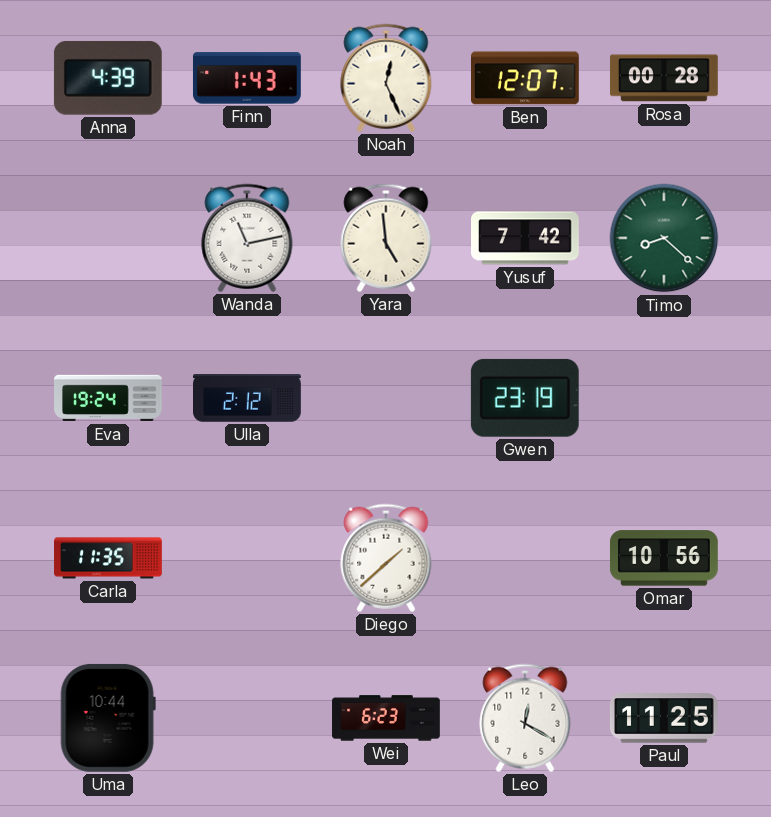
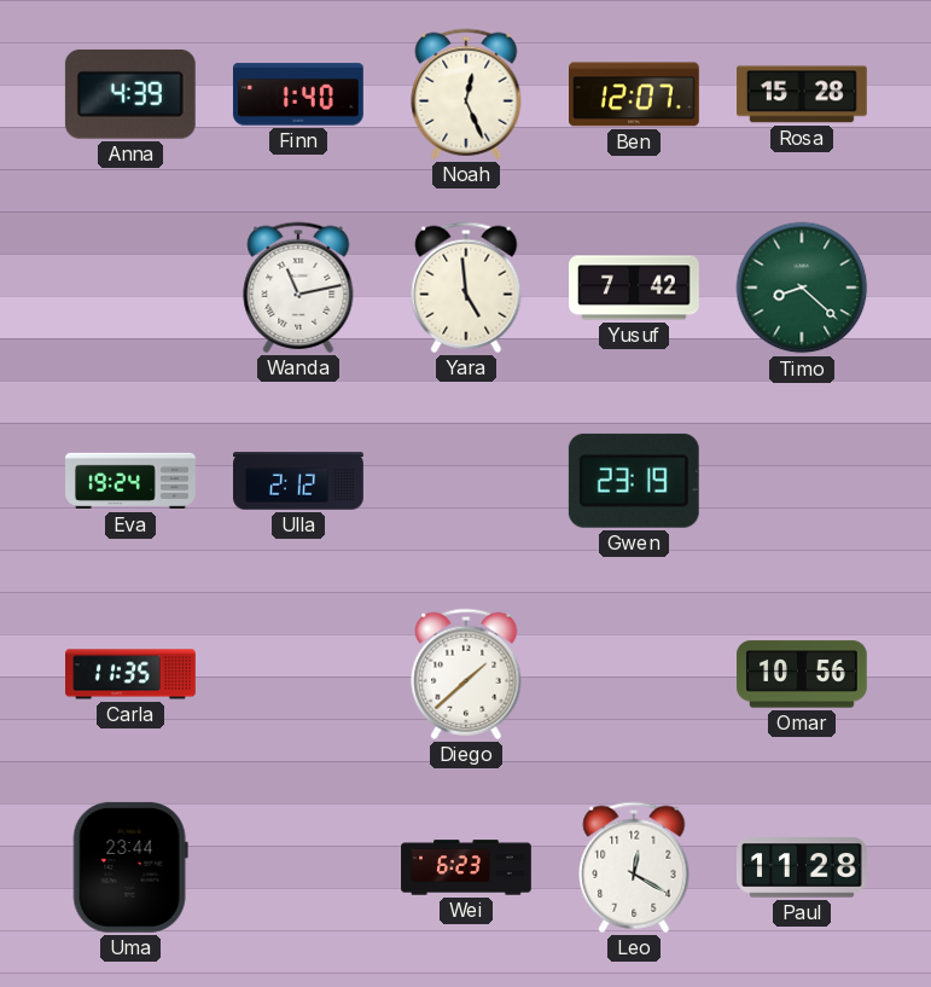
Finn: 1:43 -> 1:40
Rosa: 00:28 -> 15:28
Uma: 10:44 -> 23:44
Paul: 11:25 -> 11:28
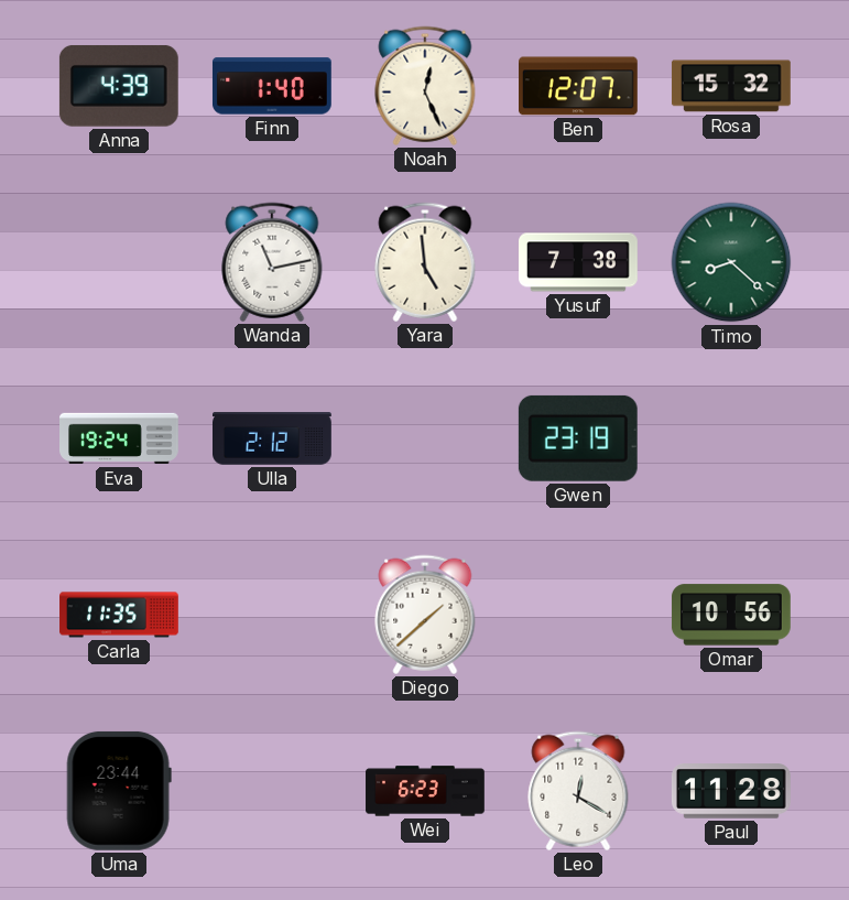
Rosa: 15:28 -> 15:32
Yusuf: 7:42 -> 7:38
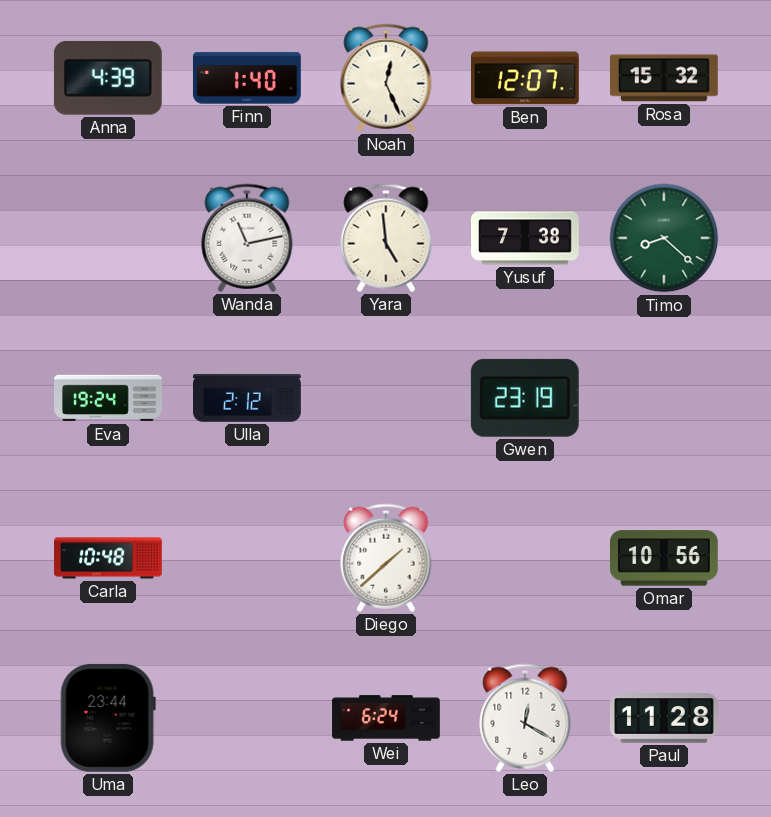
Carla: 11:35 -> 10:48
Wei: 6:23 -> 6:24
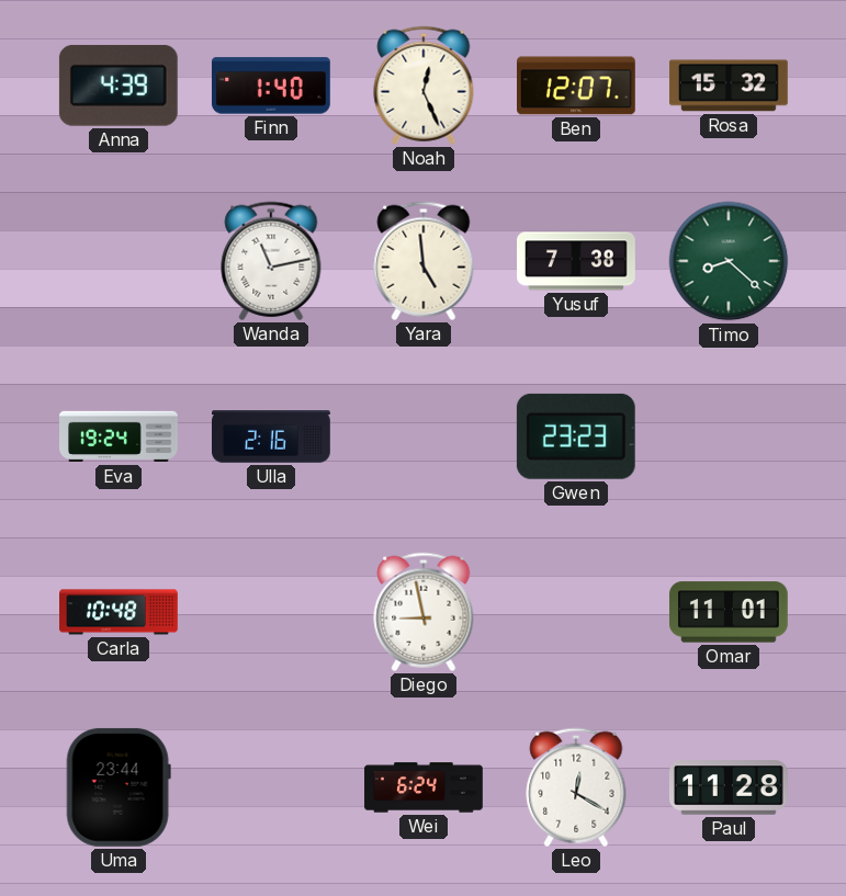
Ulla: 2:12 -> 2:16
Gwen: 23:19 -> 23:23
Diego: 1:38 -> 8:58
Omar: 10:56 -> 11:01
